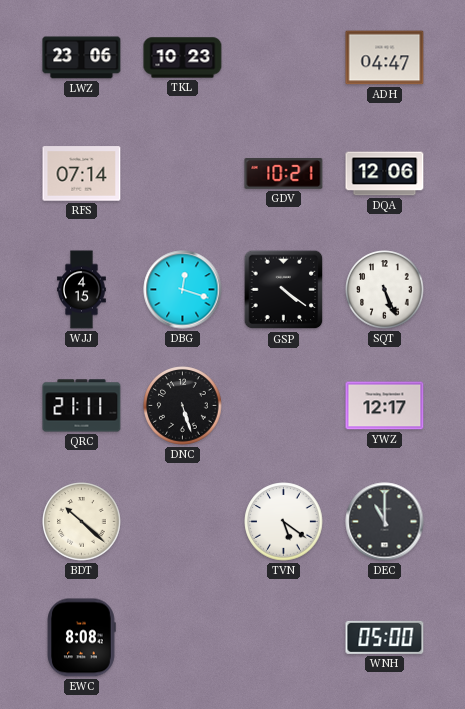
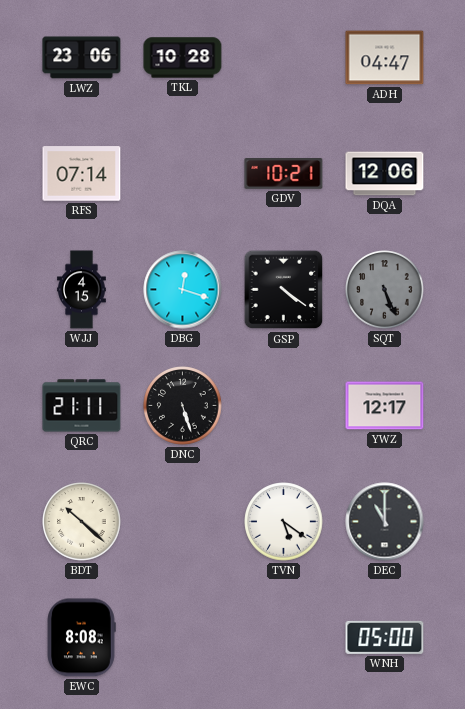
TKL: 10:23 -> 10:28
SQT dial: white -> grey
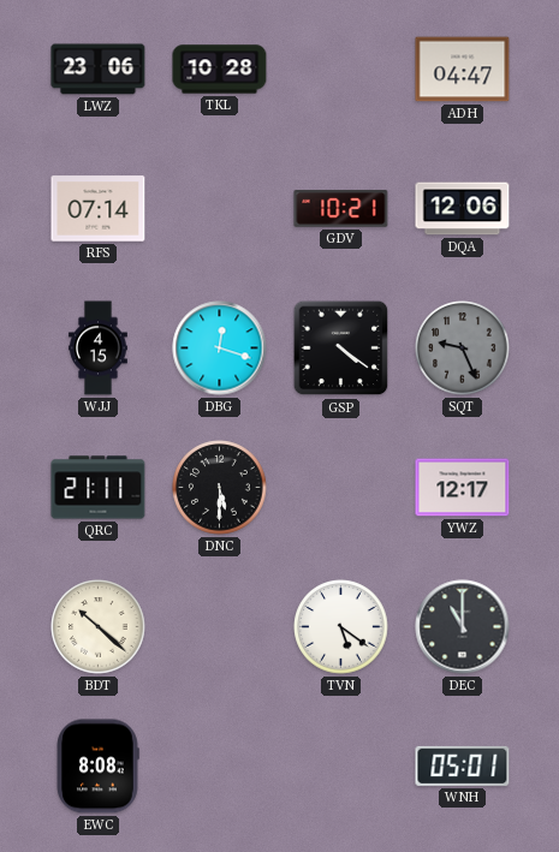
SQT: 5:26 -> 9:26
DNC: 5:27 -> 5:30
WNH: 05:00 -> 05:01
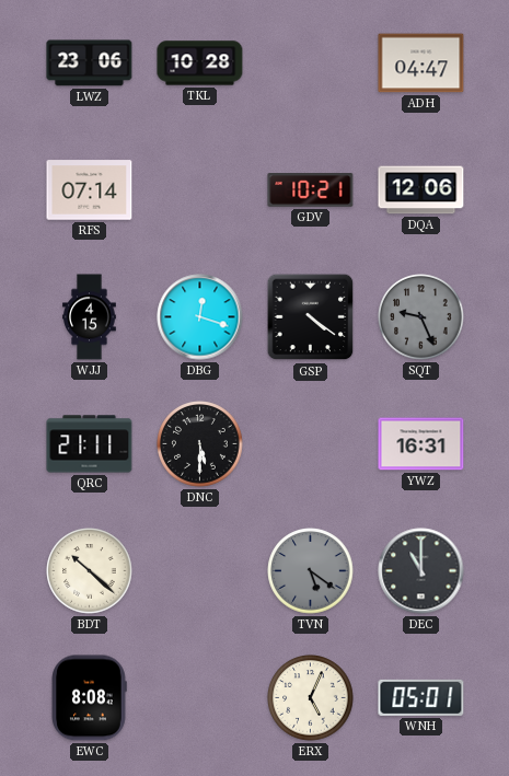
YWZ: 12:17 -> 16:31
TVN dial: white -> grey
ERX: none -> 5:04
